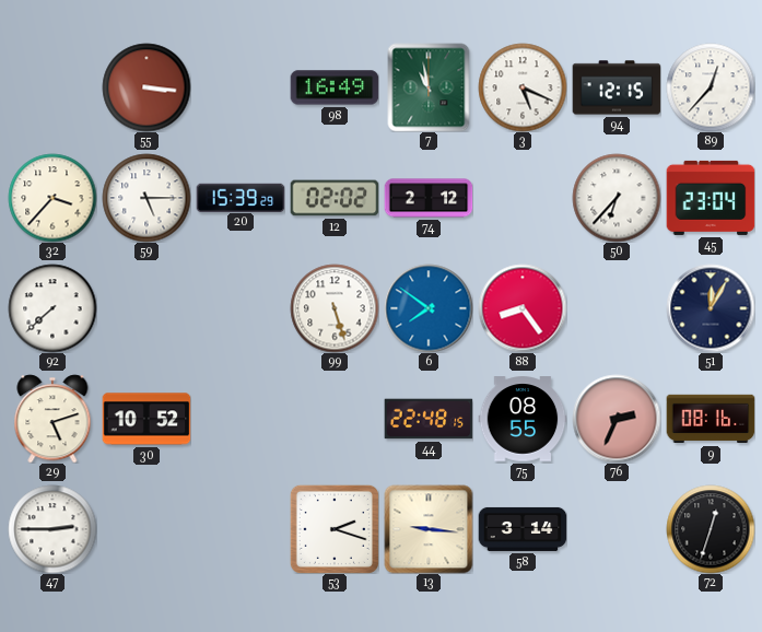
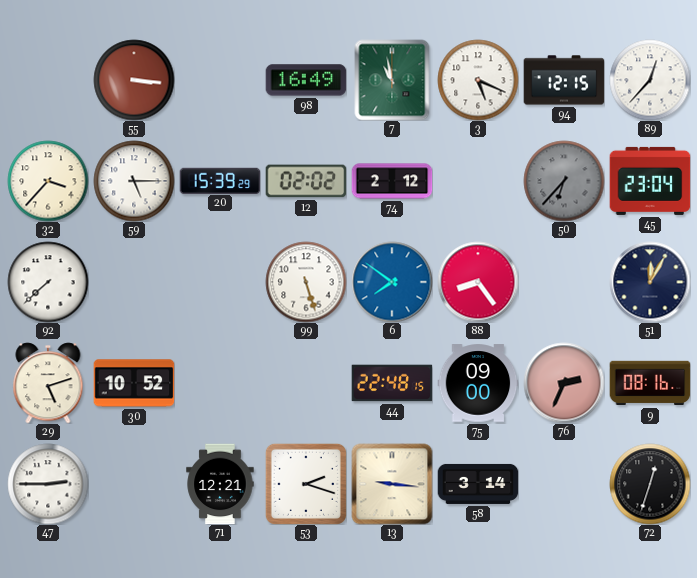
50 dial: white -> grey
75: 08:55 -> 09:00
71: none -> 12:21
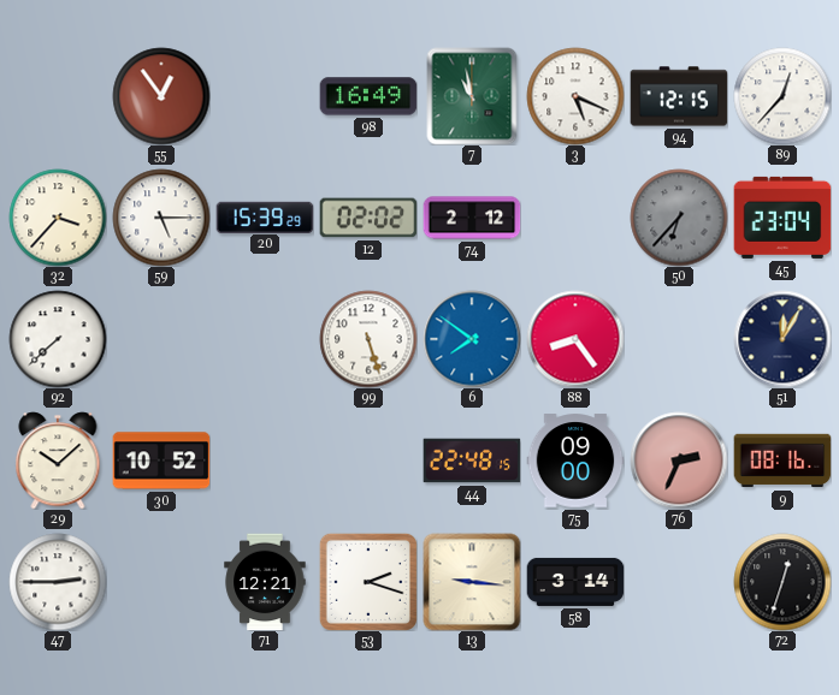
55: 3:16 -> 12:54
29: 5:12 -> 10:08
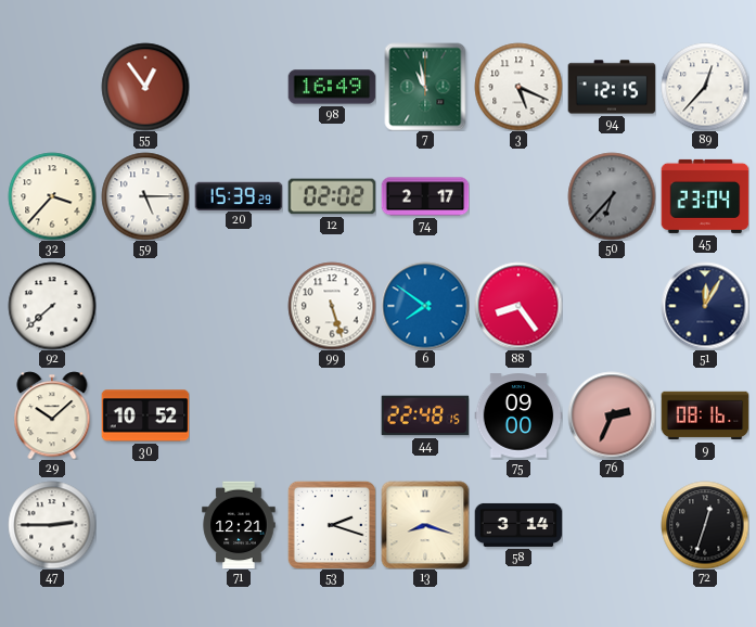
74: 2:12 -> 2:17
13: 9:16 -> 8:18
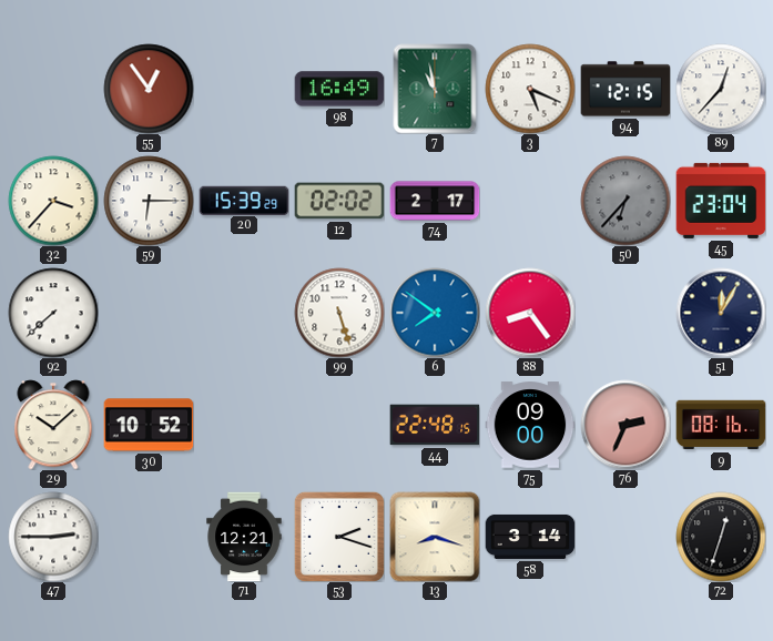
59: 5:15 -> 6:15
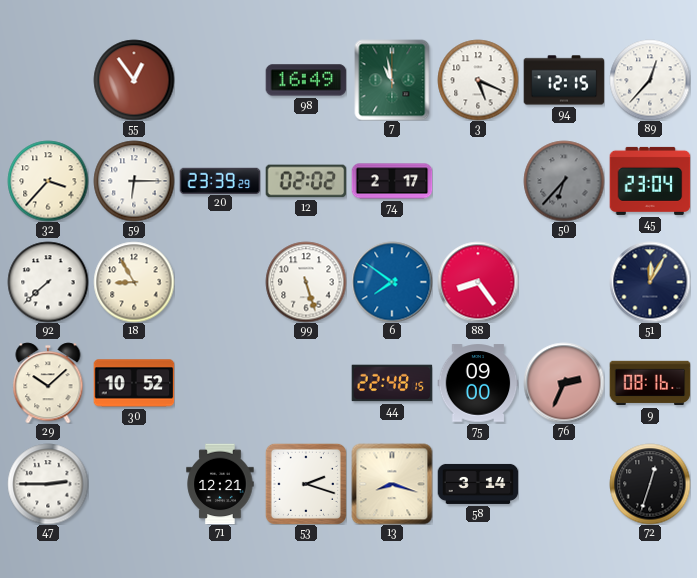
20: 15:39 -> 23:39
18: none -> 8:55
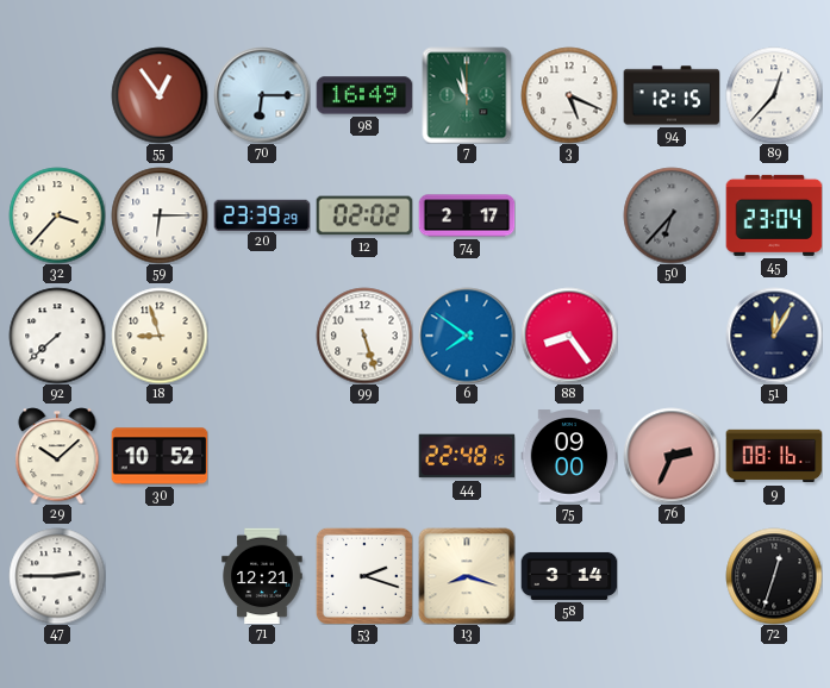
70: none -> 6:15
18: 8:55 -> 8:57
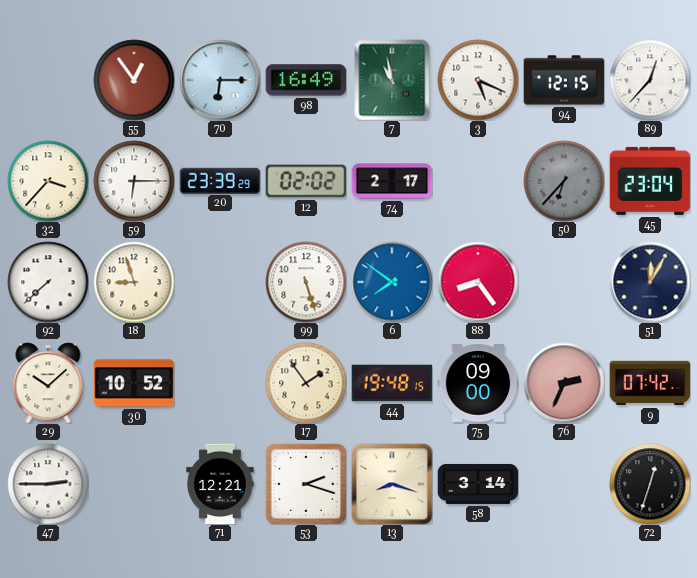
17: none -> 1:54
44: 22:48 -> 19:48
9: 08:16 -> 07:42
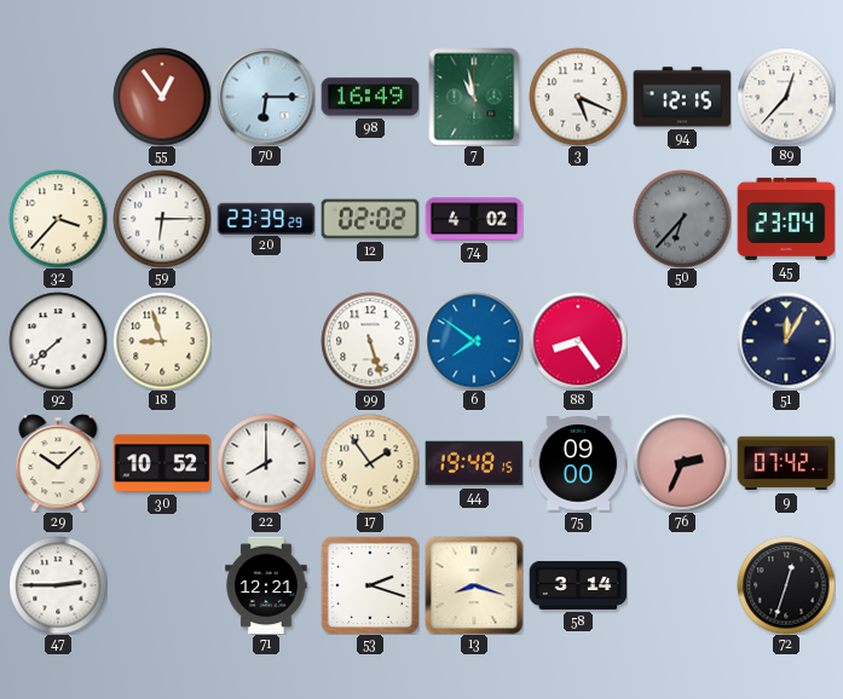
74: 2:17 -> 4:02
22: none -> 8:00
